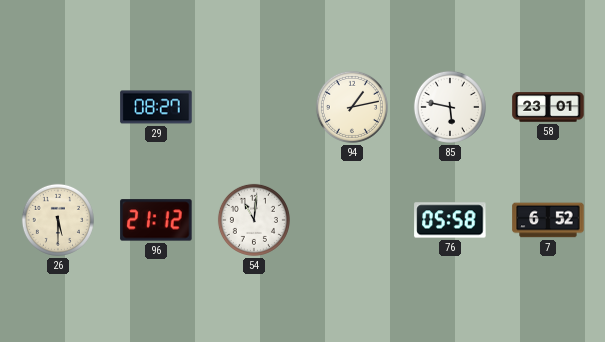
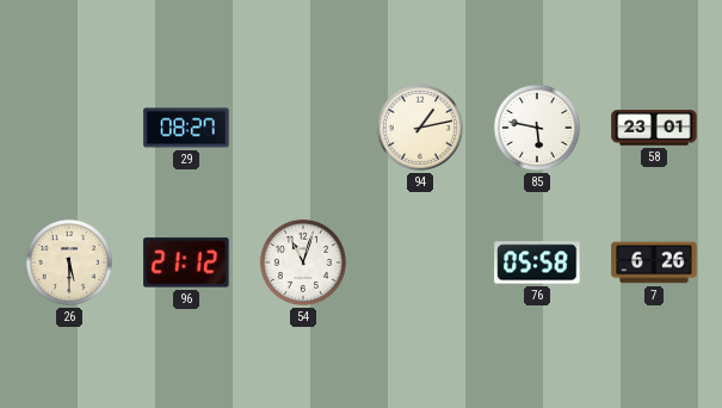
54: 11:01 -> 11:03
7: 6:52 -> 6:26
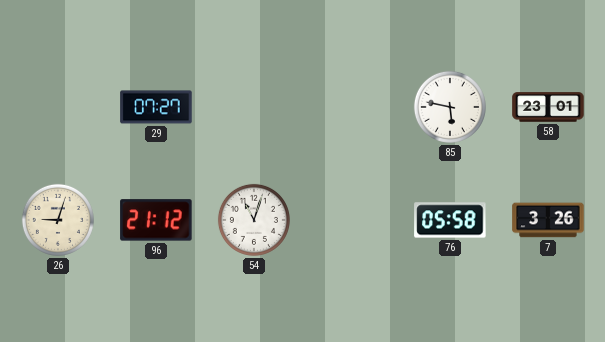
29: 08:27 -> 07:27
94: 1:13 -> none
26: 5:30 -> 9:03
7: 6:26 -> 3:26
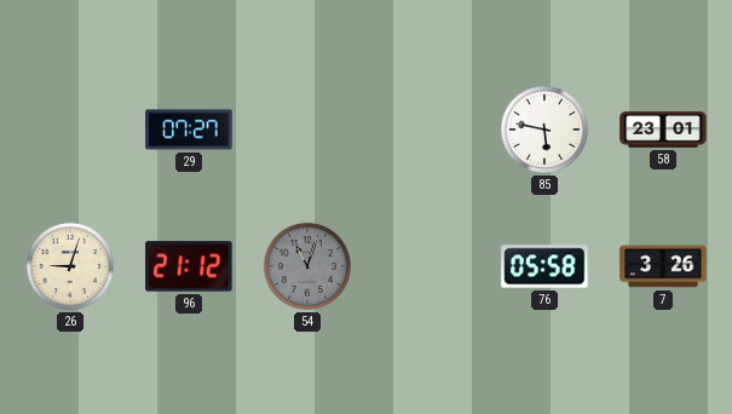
54 dial: white -> grey
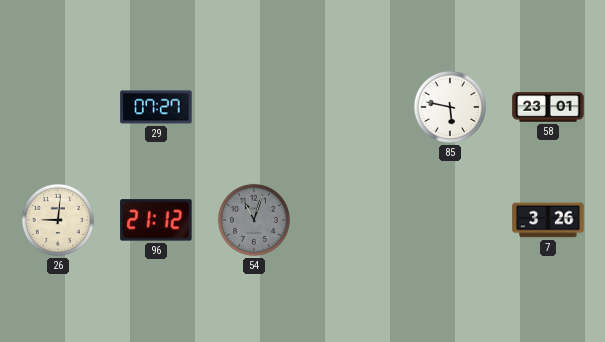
26: 9:03 -> 9:01
76: 05:58 -> none
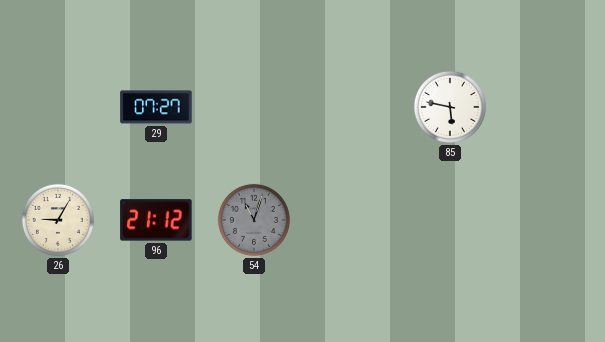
58: 23:01 -> none
26: 9:01 -> 9:05
7: 3:26 -> none
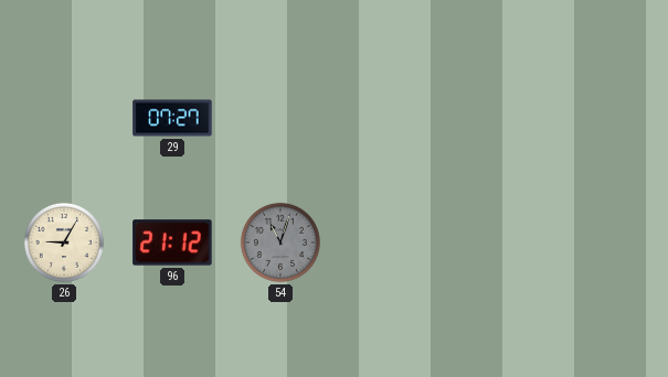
85: 5:47 -> none
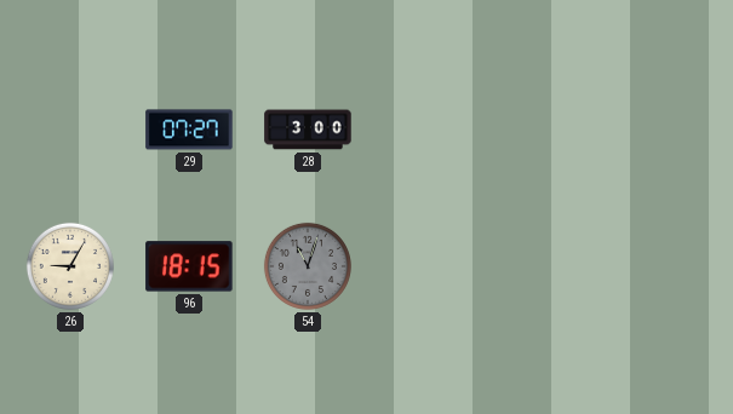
28: none -> 3:00
96: 21:12 -> 18:15
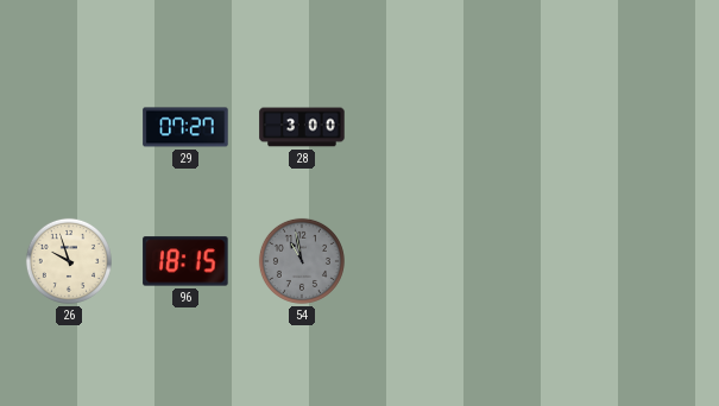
26: 9:05 -> 9:57
54: 11:03 -> 10:58
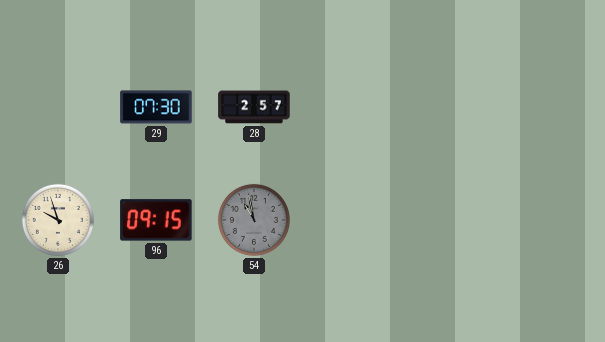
29: 07:27 -> 07:30
28: 3:00 -> 2:57
96: 18:15 -> 09:15
